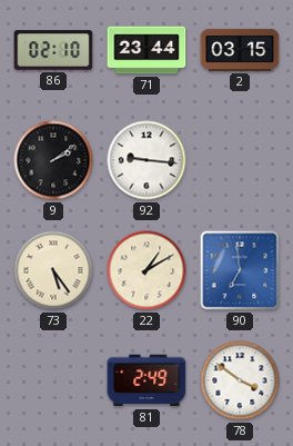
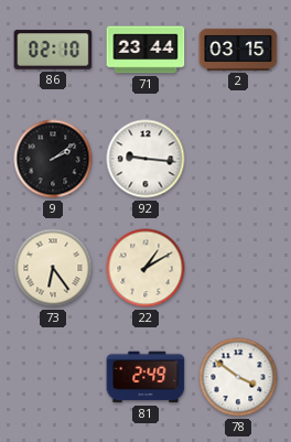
73: 5:24 -> 6:24
90: 6:59 -> none
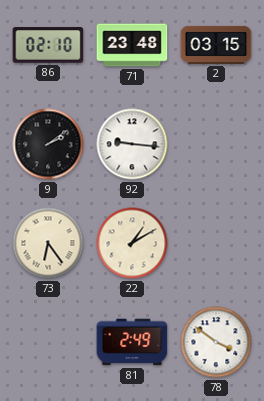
71: 23:44 -> 23:48
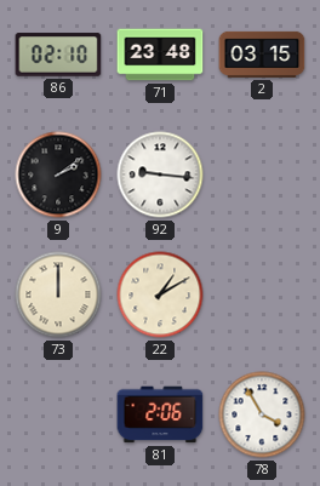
73: 6:24 -> 12:00
81: 2:49 -> 2:06
78: 3:51 -> 3:55
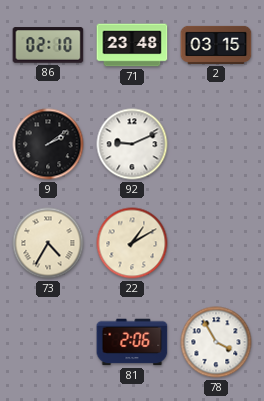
92: 9:16 -> 9:11
73: 12:00 -> 4:35
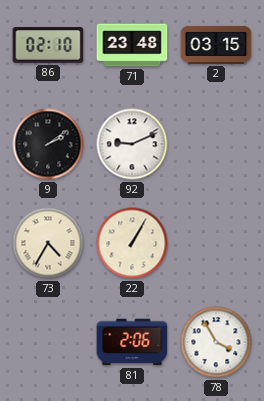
22: 1:10 -> 1:05
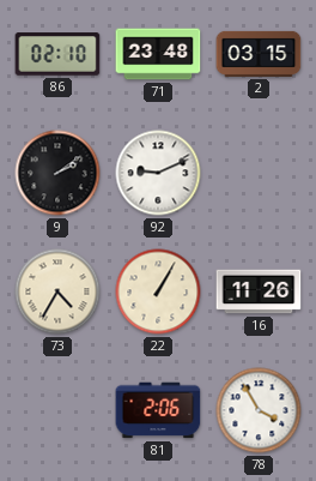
16: none -> 11:26
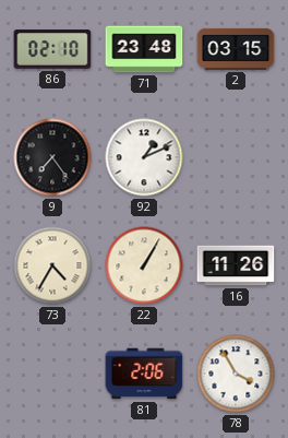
9: 2:09 -> 7:24
92: 9:11 -> 1:11
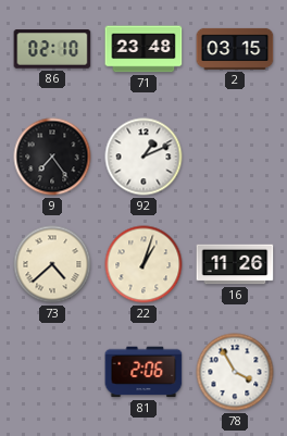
73: 4:35 -> 4:38
22: 1:05 -> 1:03
